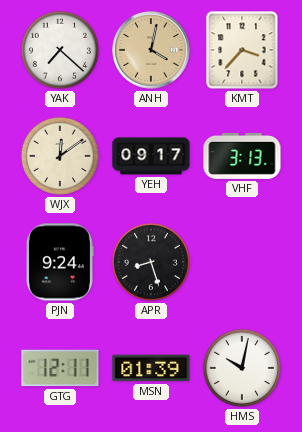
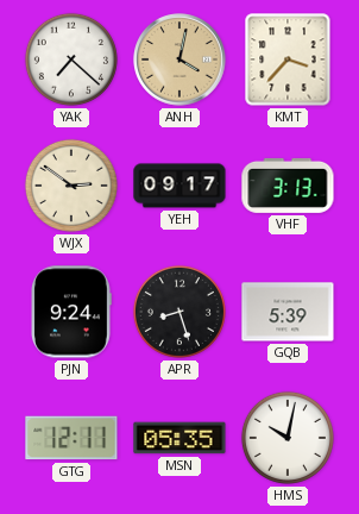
WJX: 12:09 -> 2:51
GQB: none -> 5:39
MSN: 01:39 -> 05:35
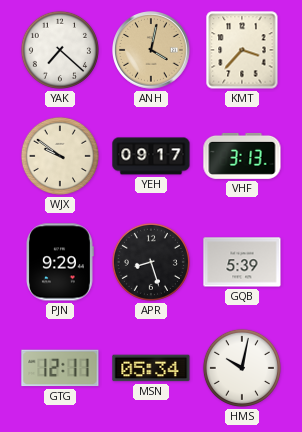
WJX: 2:51 -> 9:51
PJN: 9:24 -> 9:29
MSN: 05:35 -> 05:34
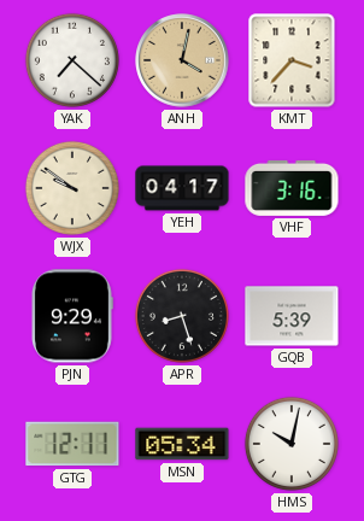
YEH: 09:17 -> 04:17
VHF: 3:13 -> 3:16
